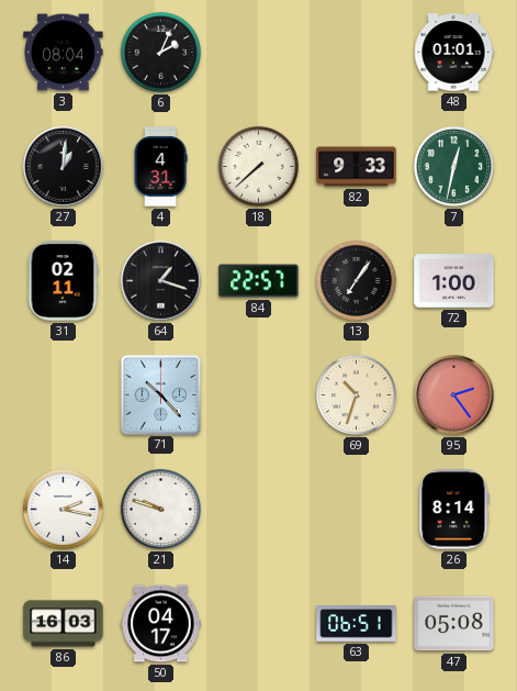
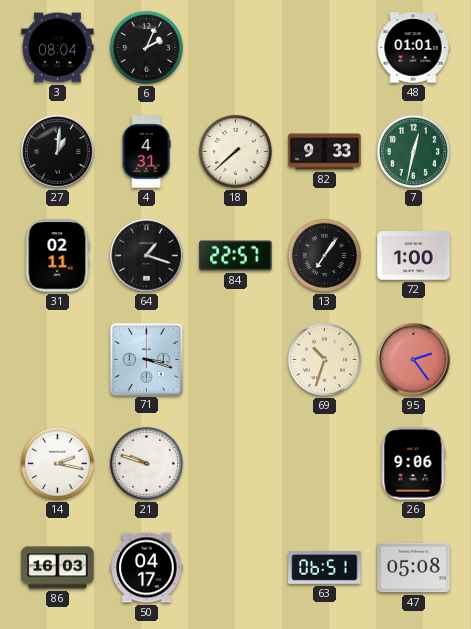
71: 10:23 -> 3:18
26: 8:14 -> 9:06
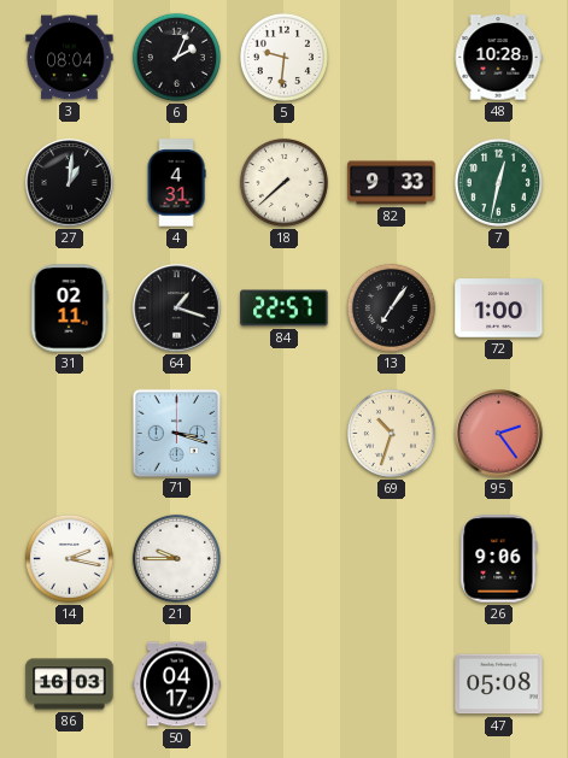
5: none -> 9:31
48: 01:01 -> 10:28
21: 9:48 -> 9:45
63: 06:51 -> none
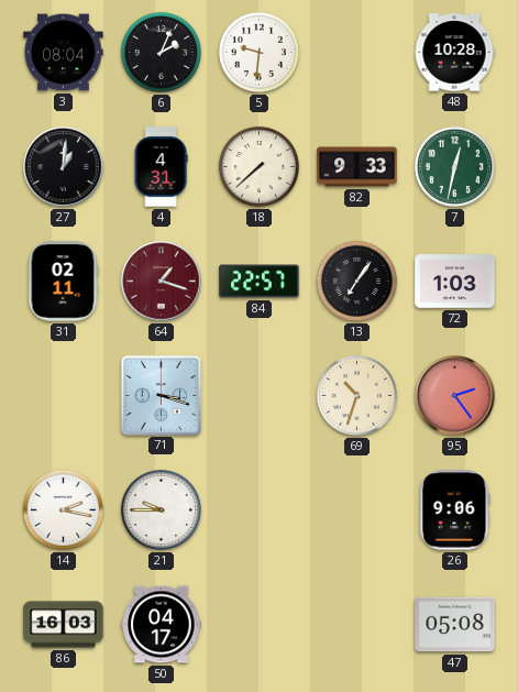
64 dial: black -> burgundy
72: 1:00 -> 1:03
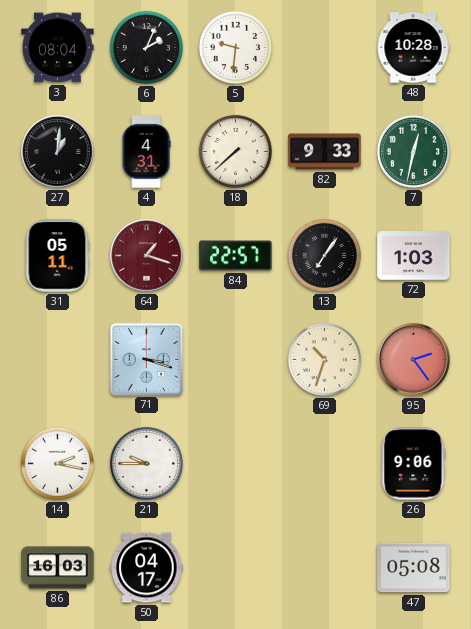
31: 02:11 -> 05:11
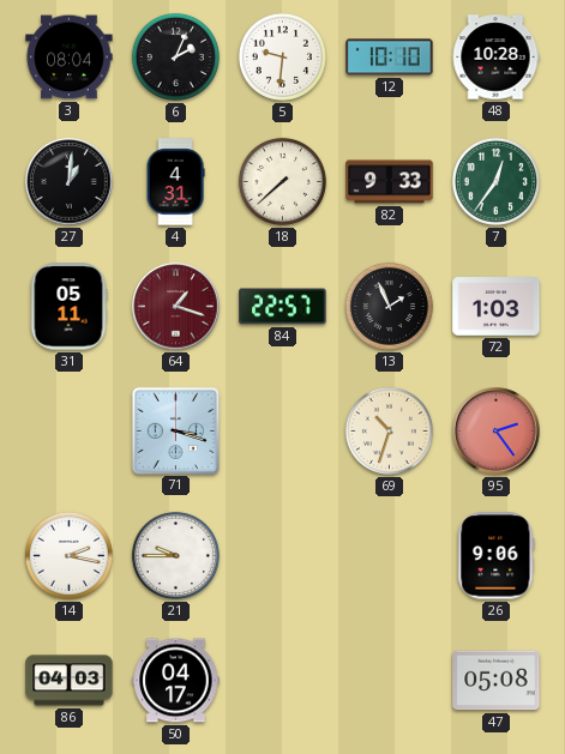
12: none -> 10:10
7: 12:32 -> 12:36
13: 7:06 -> 1:56
86: 16:03 -> 04:03
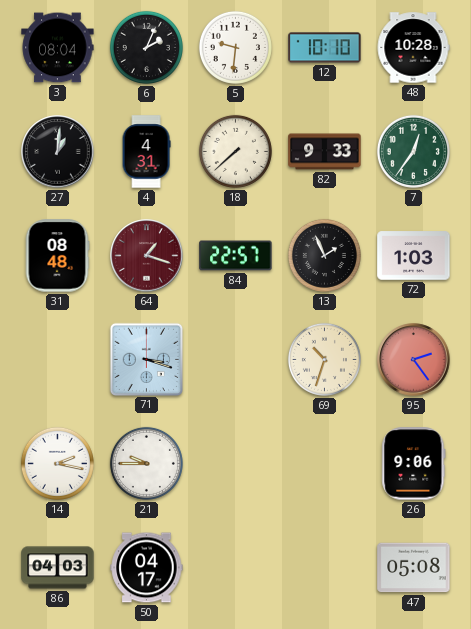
31: 05:11 -> 08:48
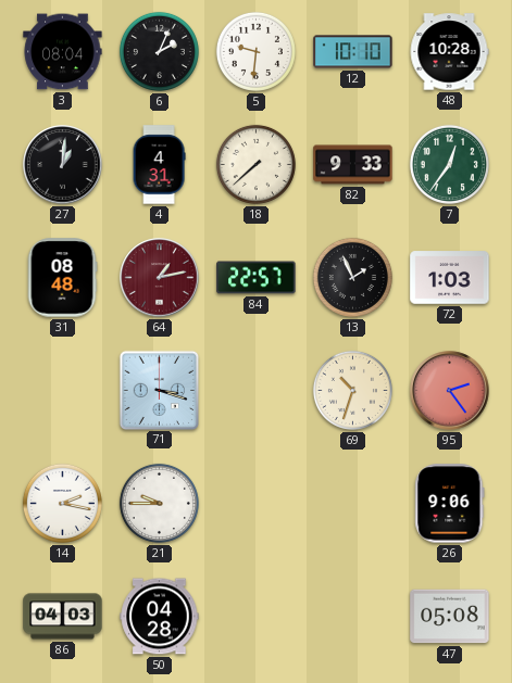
64: 1:18 -> 1:13
50: 04:17 -> 04:28
